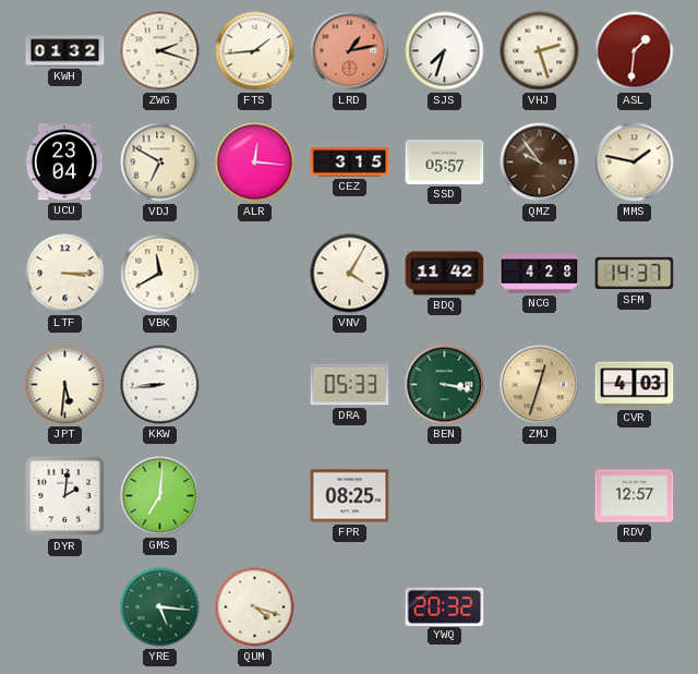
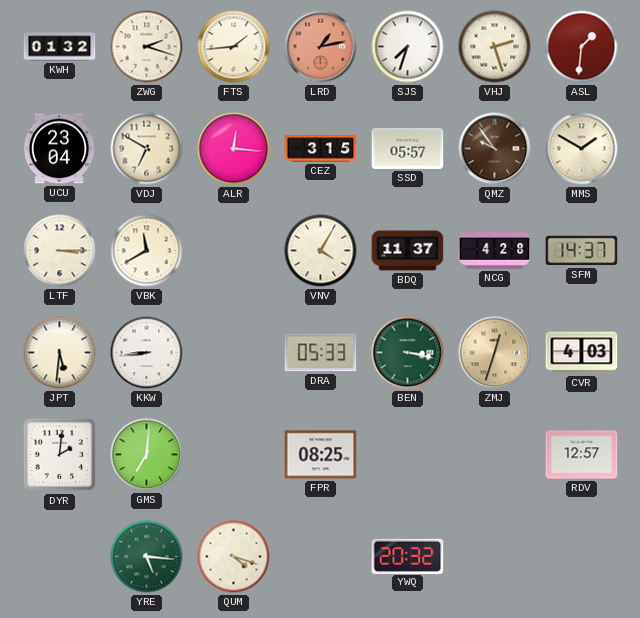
MMS: 1:47 -> 1:50
BDQ: 11:42 -> 11:37
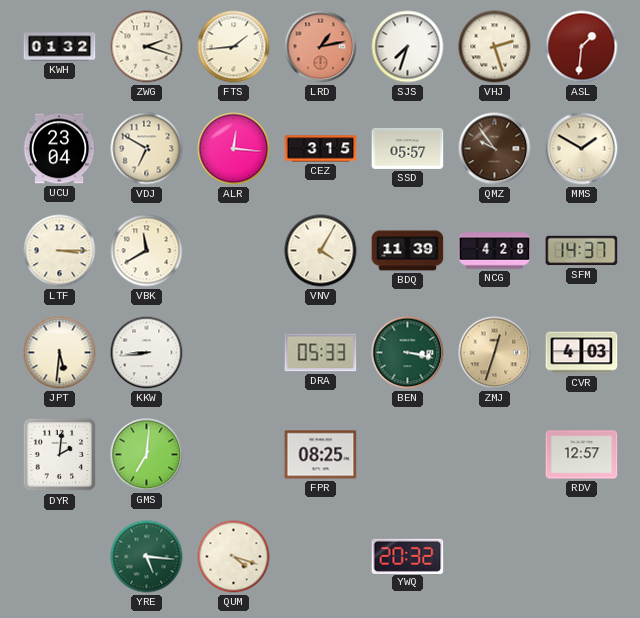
BDQ: 11:37 -> 11:39
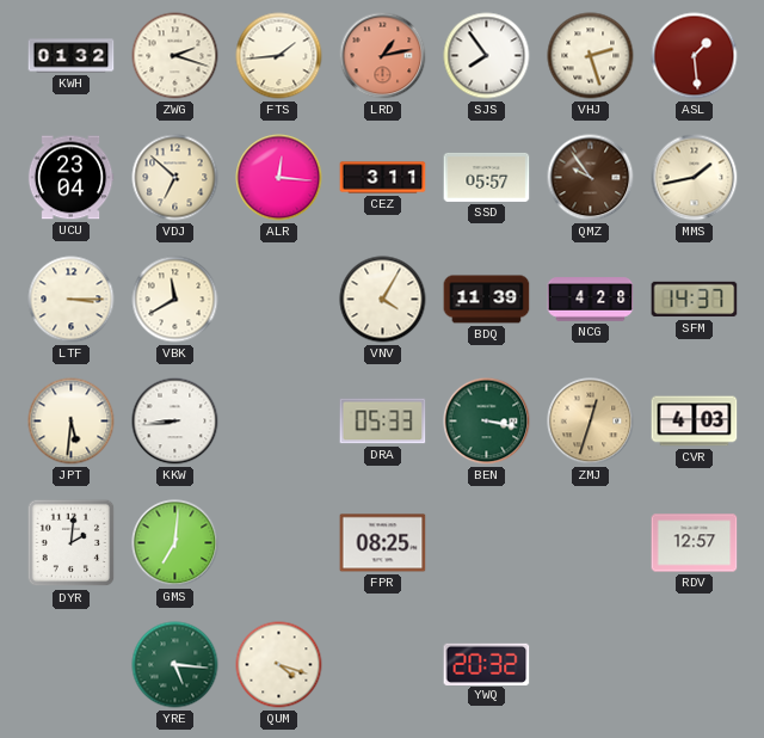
SJS: 7:33 -> 7:54
ASL: 1:31 -> 1:29
VDJ: 6:50 -> 6:52
CEZ: 3:15 -> 3:11
MMS: 1:50 -> 1:43
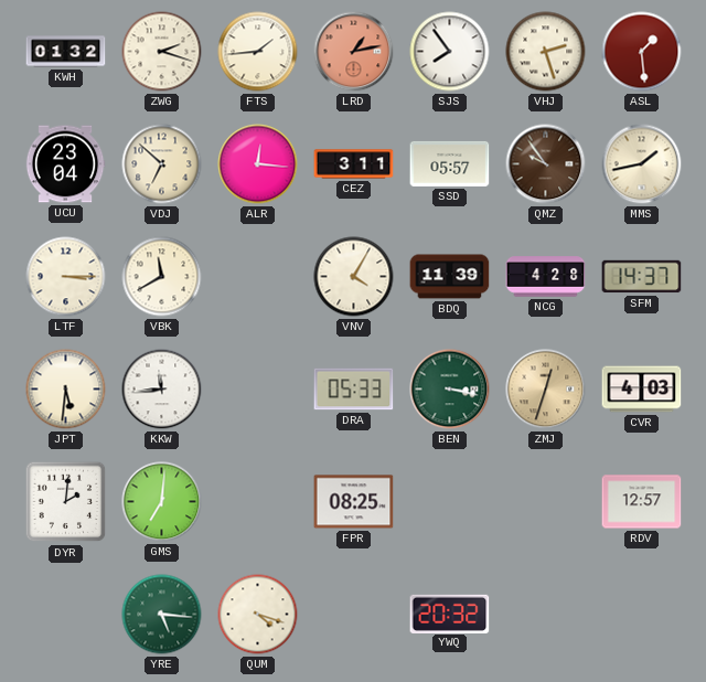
KKW: 8:44 -> 11:44
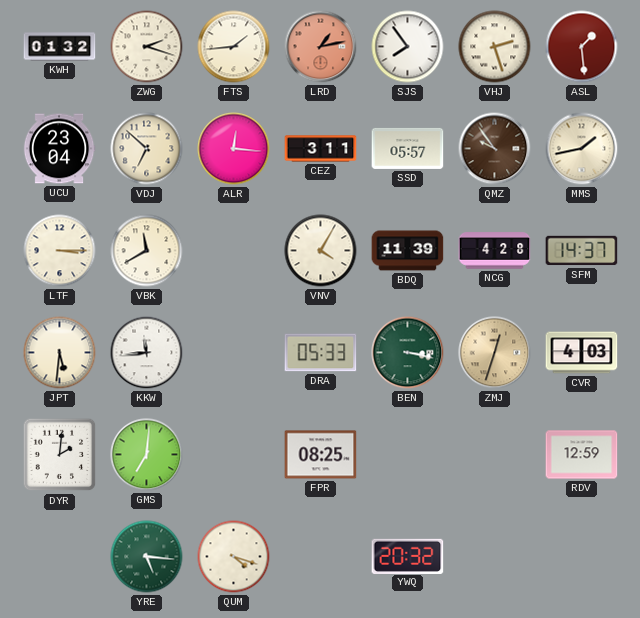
RDV: 12:57 -> 12:59
